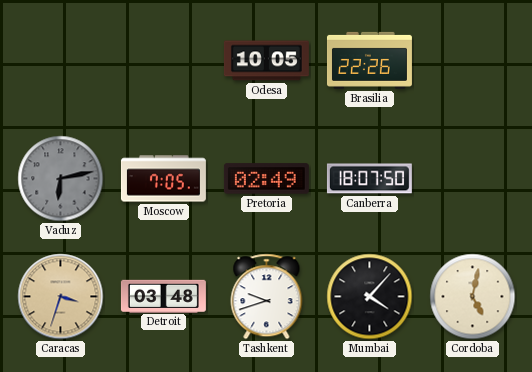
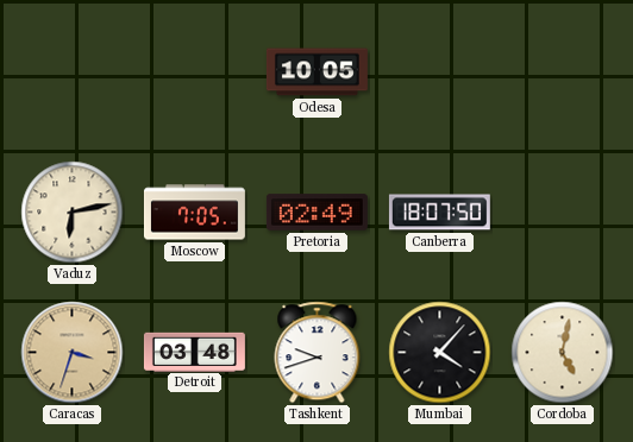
Brasilia: 22:26 -> none
Vaduz dial: grey -> cream
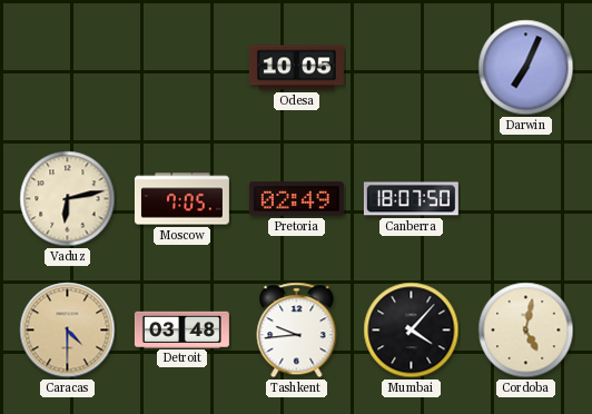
Darwin: none -> 7:04
Caracas: 3:33 -> 4:30
Tashkent: 9:42 -> 9:44
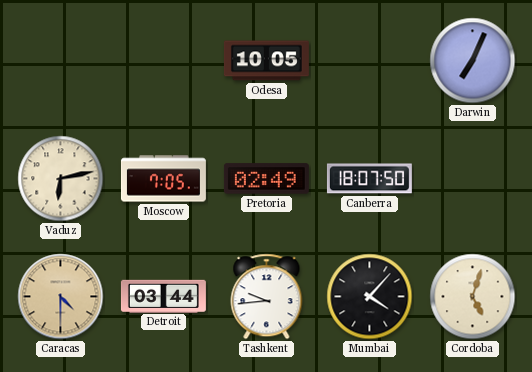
Detroit: 03:48 -> 03:44
Cordoba: 5:02 -> 5:03
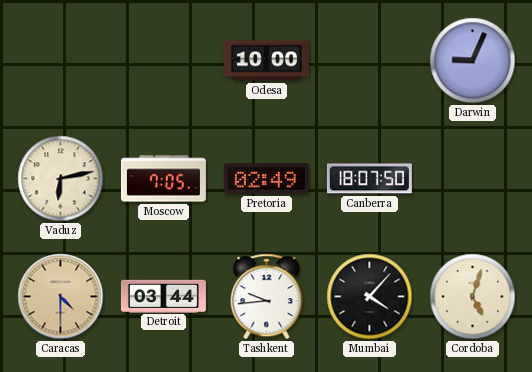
Odesa: 10:05 -> 10:00
Darwin: 7:04 -> 9:04
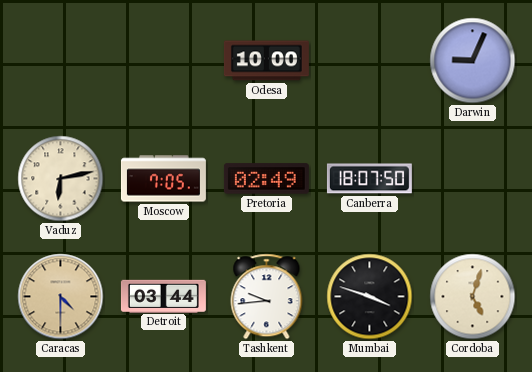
Mumbai: 4:07 -> 3:48
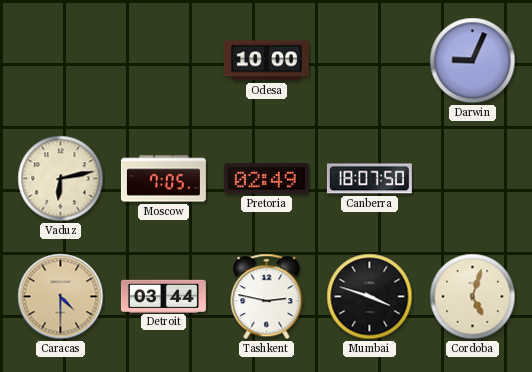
Tashkent: 9:44 -> 2:47
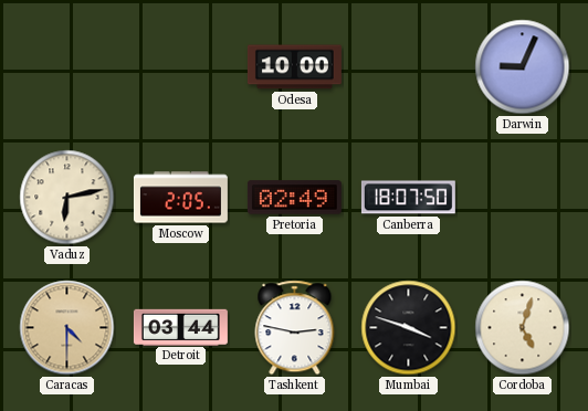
Moscow: 7:05 -> 2:05
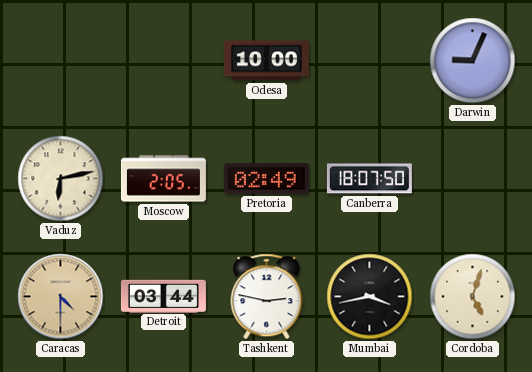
Mumbai: 3:48 -> 3:43
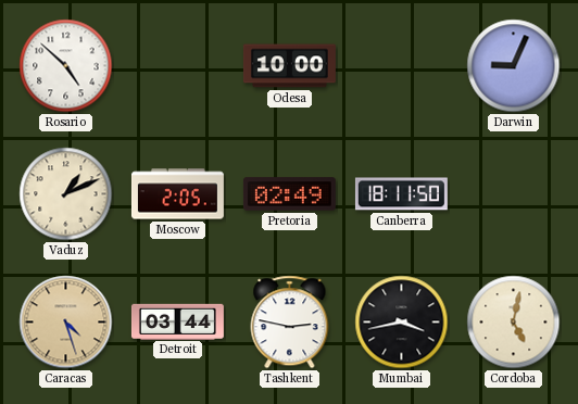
Rosario: none -> 4:52
Vaduz: 6:13 -> 1:11
Canberra: 18:07 -> 18:11
Caracas: 4:30 -> 4:27
Cordoba: 5:03 -> 5:02
